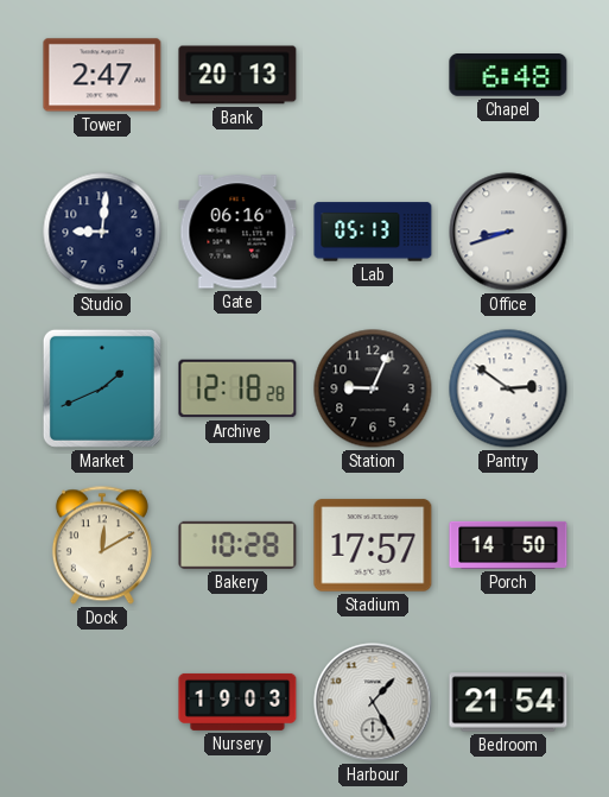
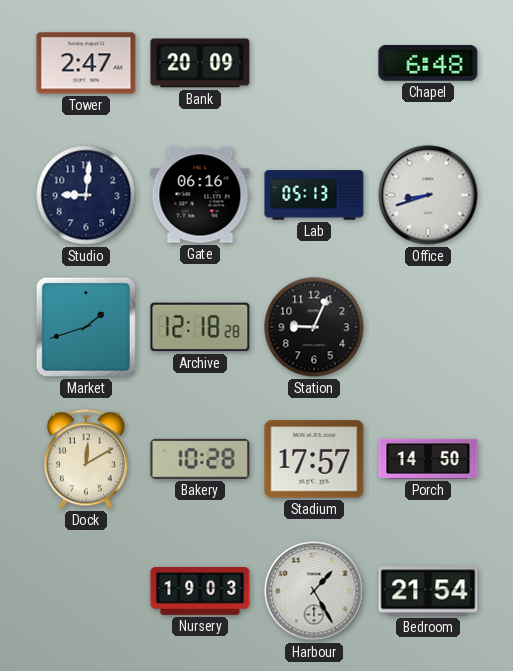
Bank: 20:13 -> 20:09
Market: 1:41 -> 1:42
Pantry: 2:51 -> none
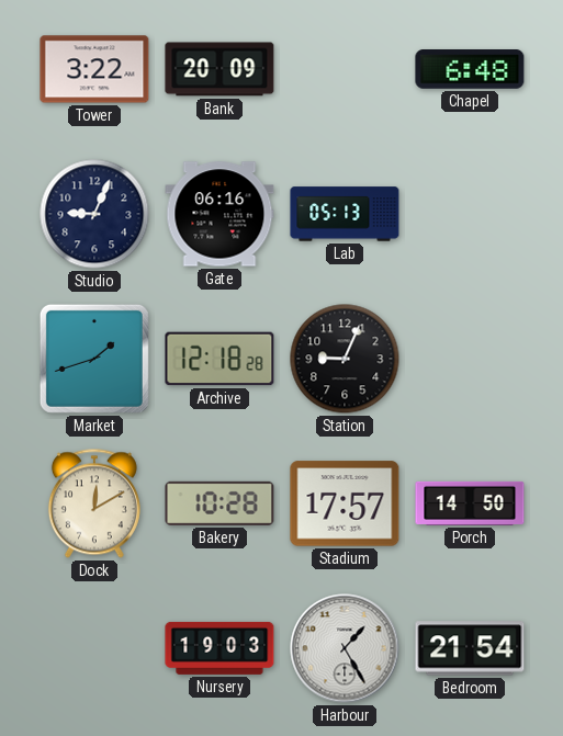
Tower: 2:47 -> 3:22
Studio: 9:01 -> 9:04
Office: 8:42 -> none
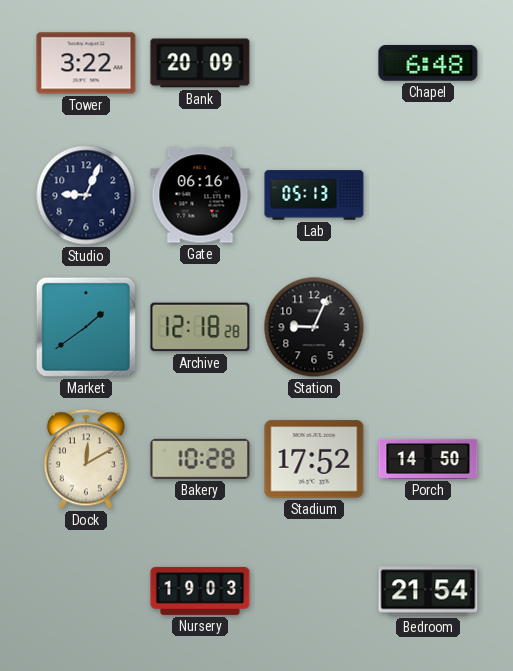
Market: 1:42 -> 1:39
Stadium: 17:57 -> 17:52
Harbour: 1:25 -> none
